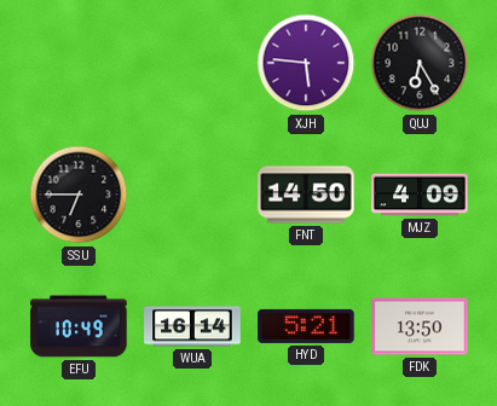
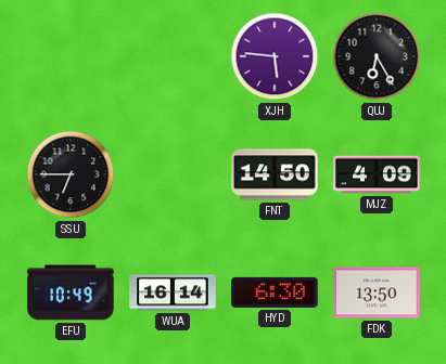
HYD: 5:21 -> 6:30
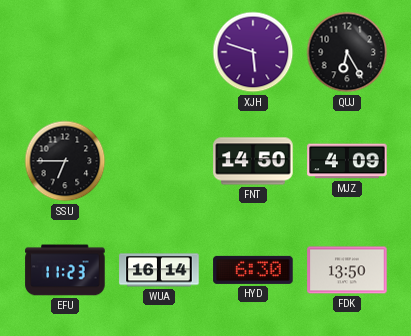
XJH: 5:46 -> 5:48
EFU: 10:49 -> 11:23
